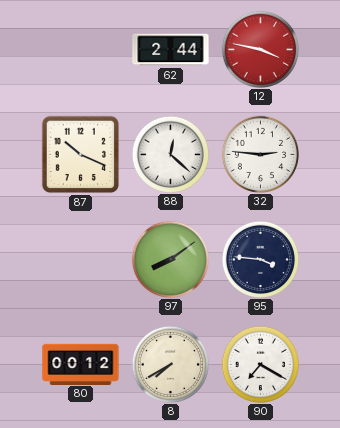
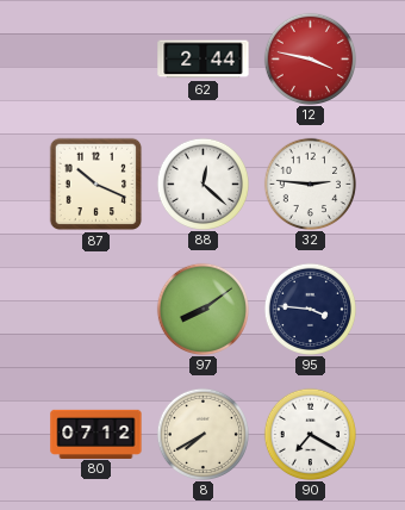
80: 00:12 -> 07:12
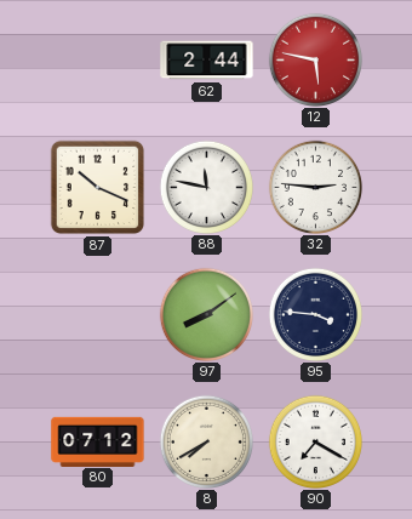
12: 3:47 -> 5:47
88: 12:22 -> 11:47
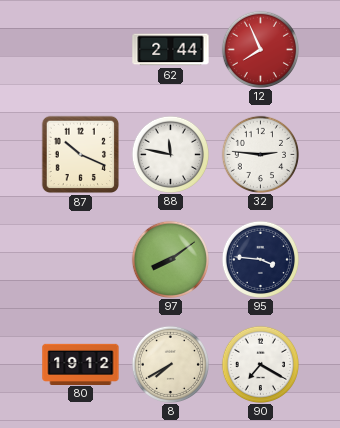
12: 5:47 -> 7:56
80: 07:12 -> 19:12
